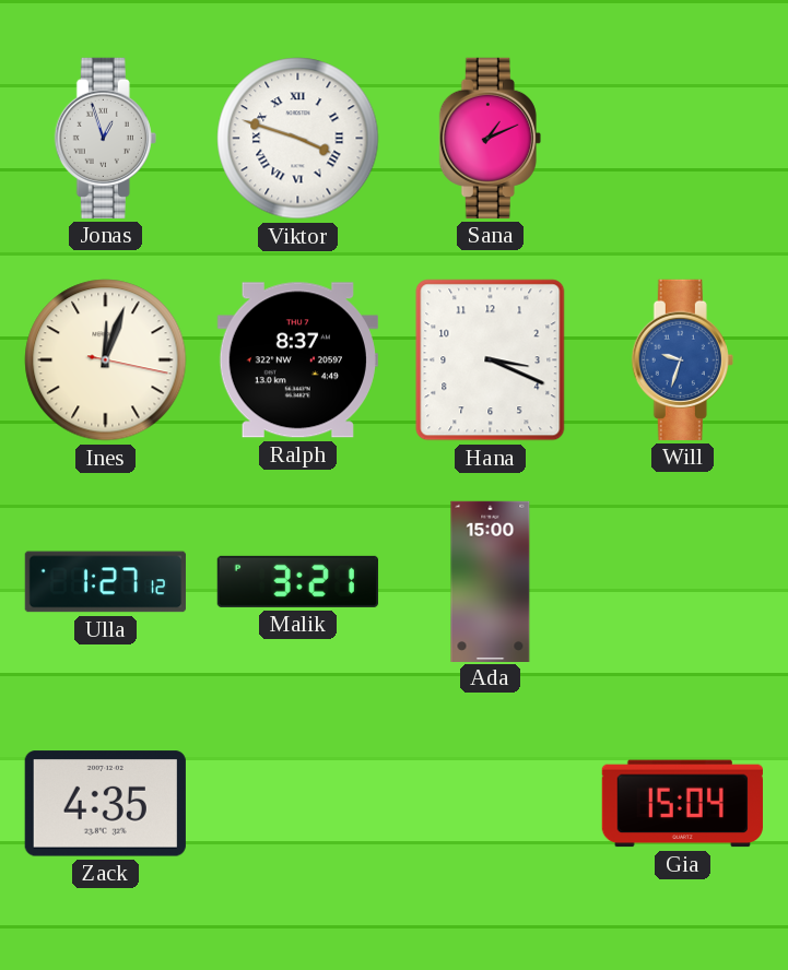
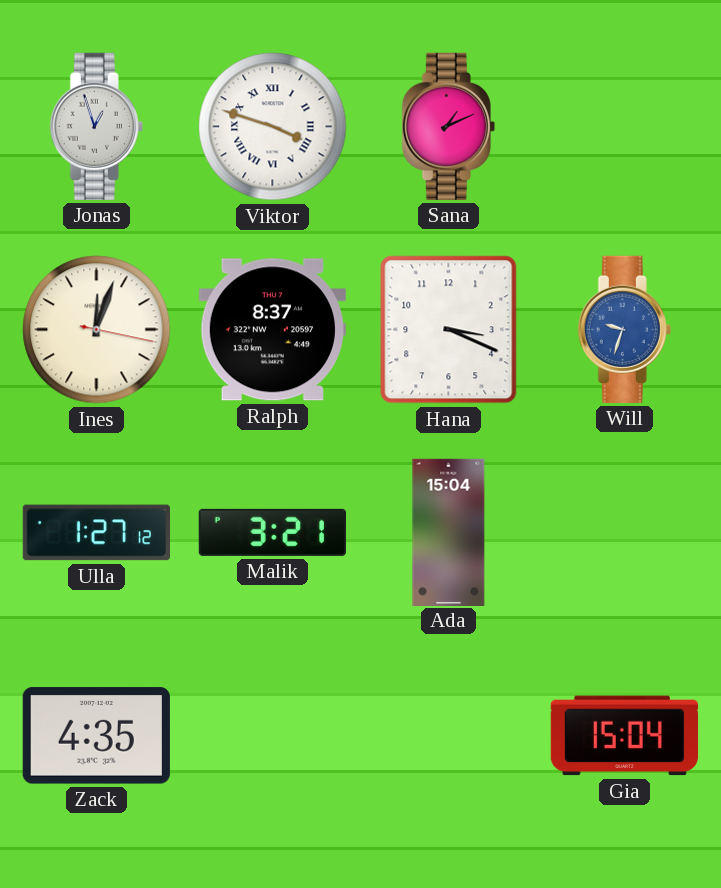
Ada: 15:00 -> 15:04
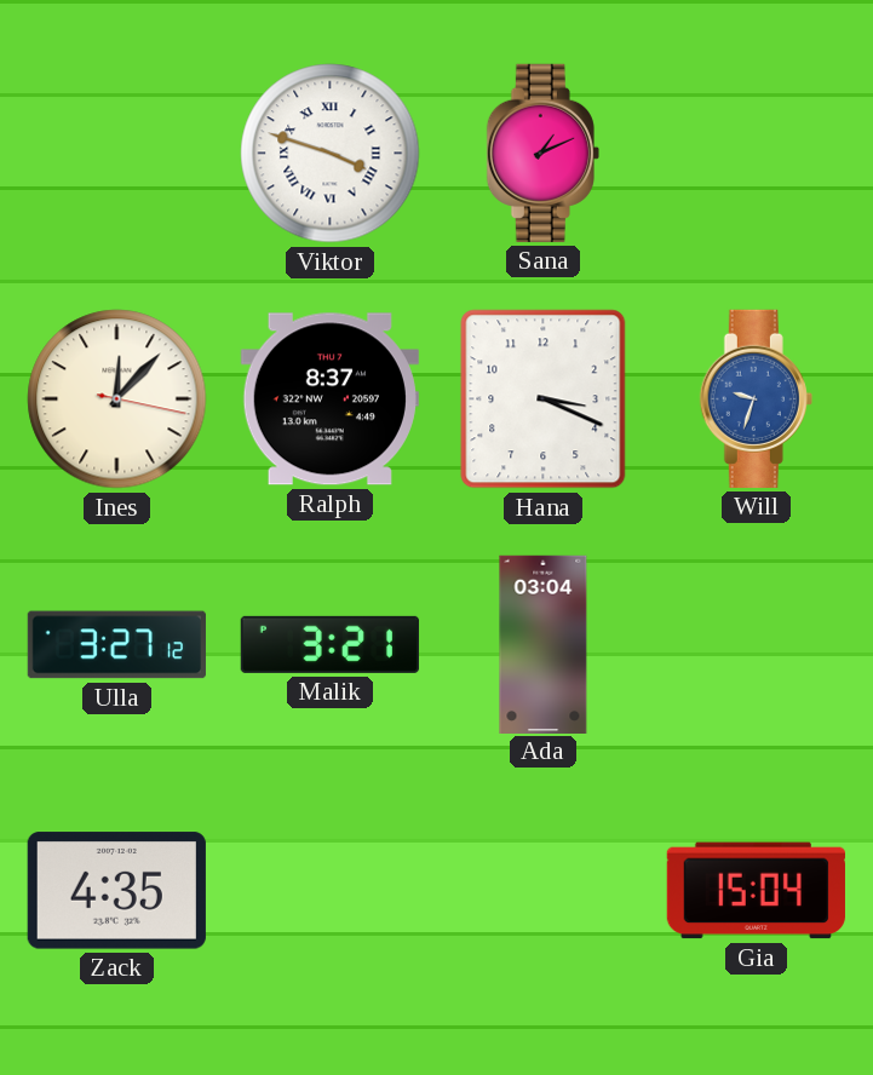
Jonas: 12:57 -> none
Ines: 12:03 -> 12:07
Ulla: 1:27 -> 3:27
Ada: 15:04 -> 03:04
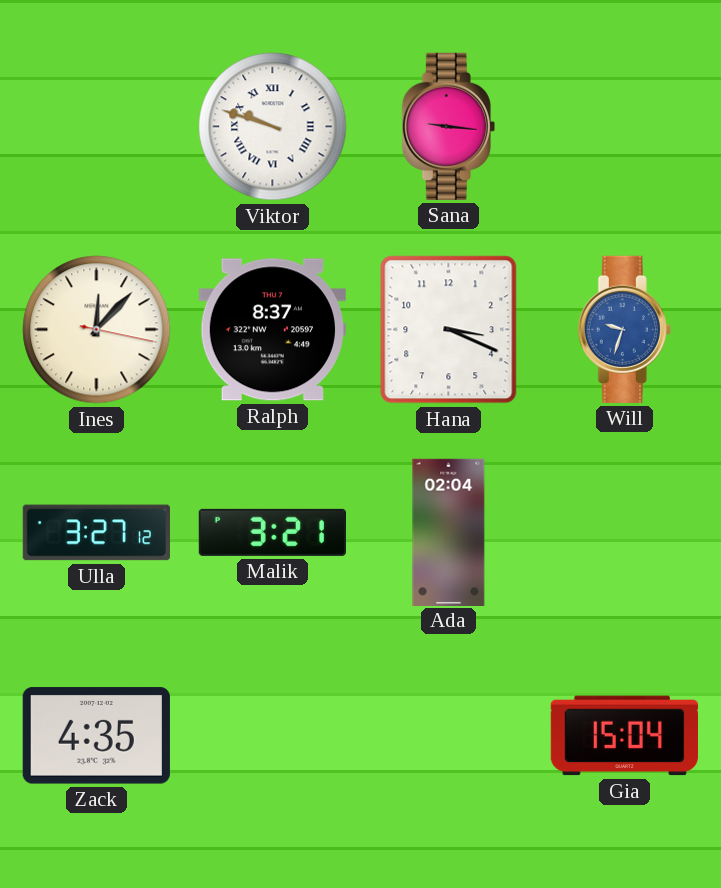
Viktor: 3:48 -> 9:48
Sana: 1:11 -> 9:16
Ada: 03:04 -> 02:04
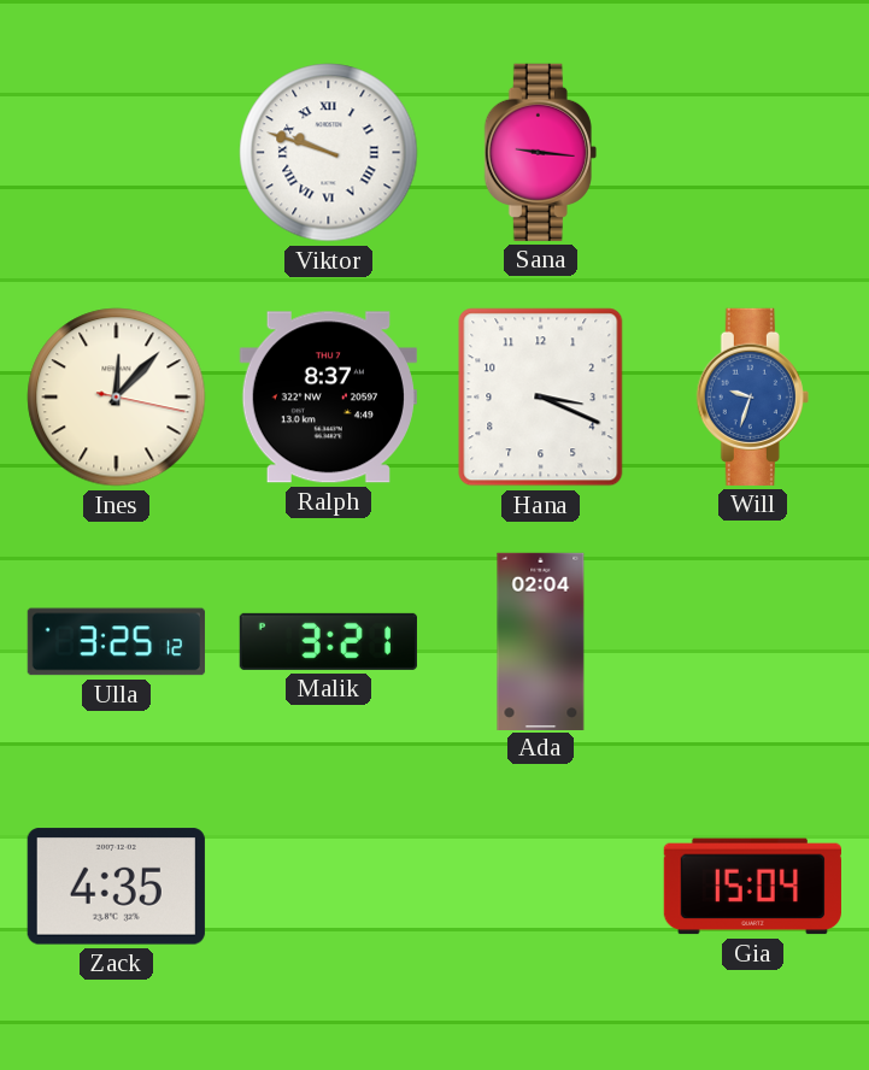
Ulla: 3:27 -> 3:25
